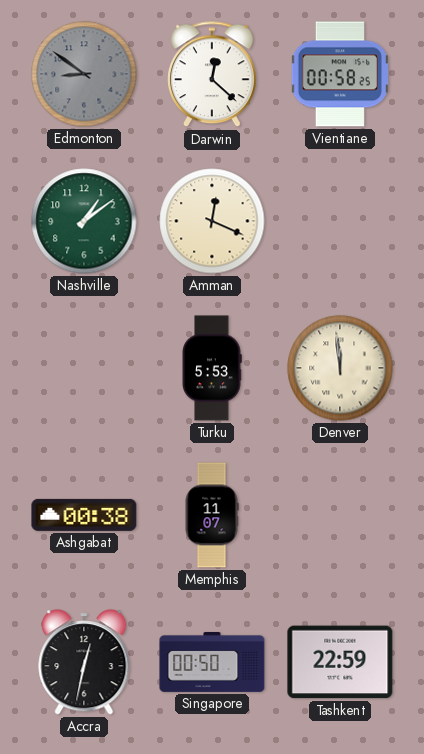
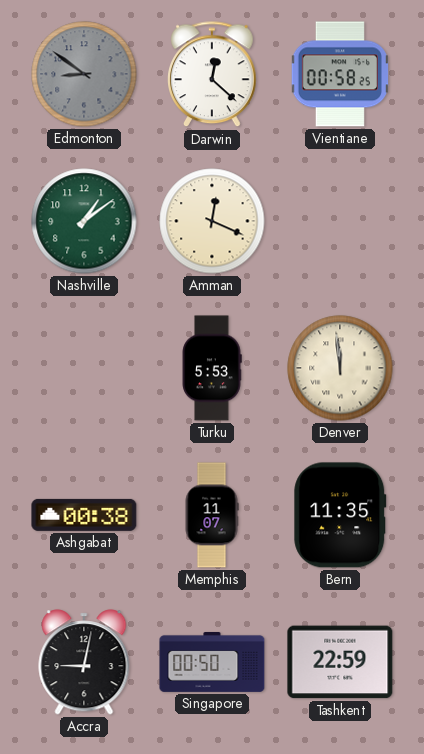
Bern: none -> 11:35
Accra: 12:32 -> 9:02
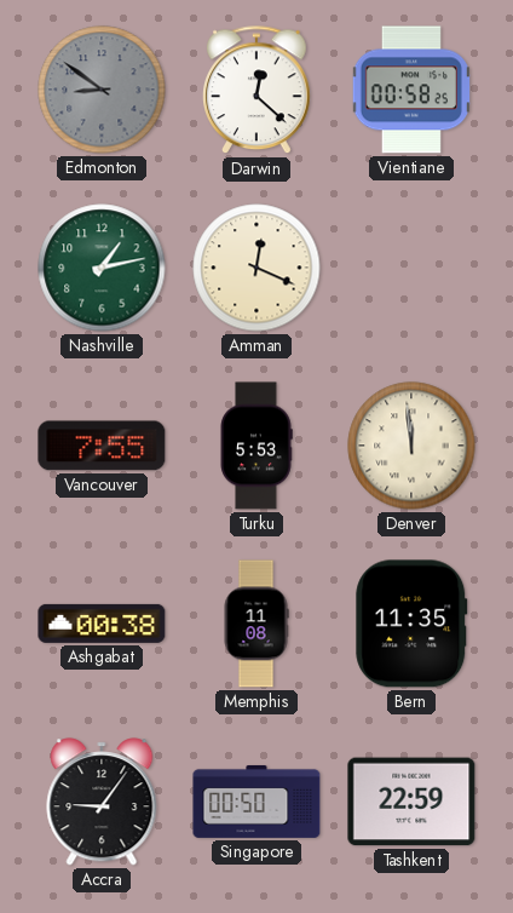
Nashville: 1:09 -> 1:13
Vancouver: none -> 7:55
Memphis: 11:07 -> 11:08
Accra: 9:02 -> 9:06
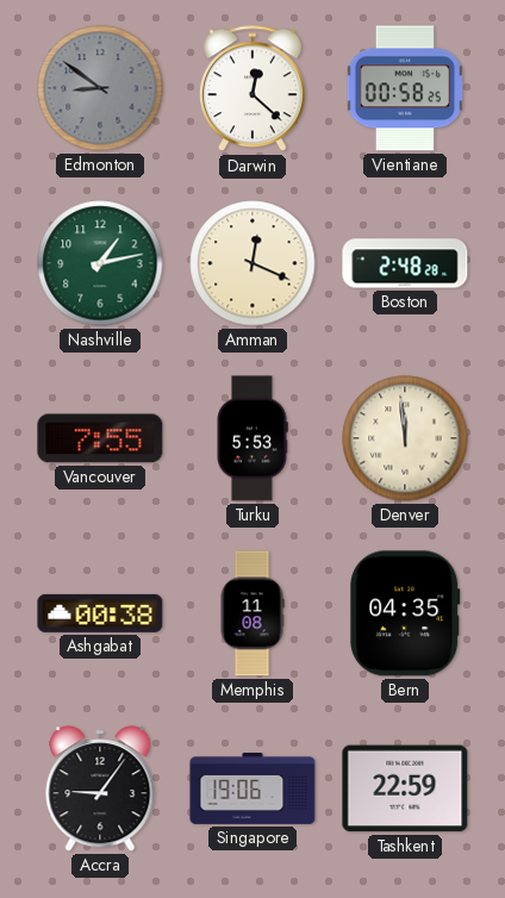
Boston: none -> 2:48
Bern: 11:35 -> 04:35
Singapore: 00:50 -> 19:06
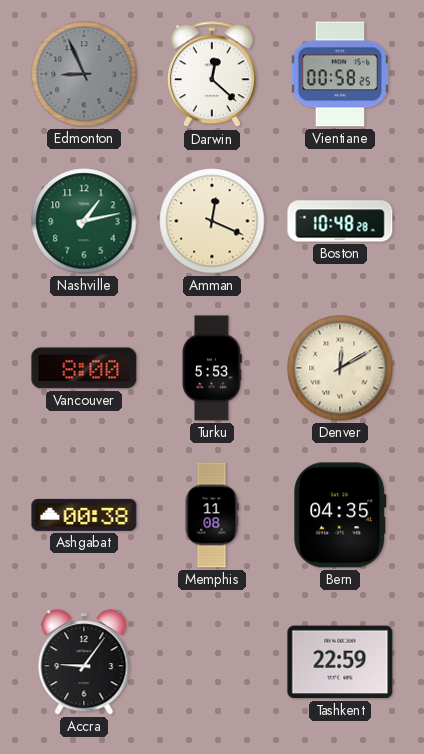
Edmonton: 8:51 -> 8:56
Boston: 2:48 -> 10:48
Vancouver: 7:55 -> 8:00
Denver: 11:59 -> 12:10
Singapore: 19:06 -> none
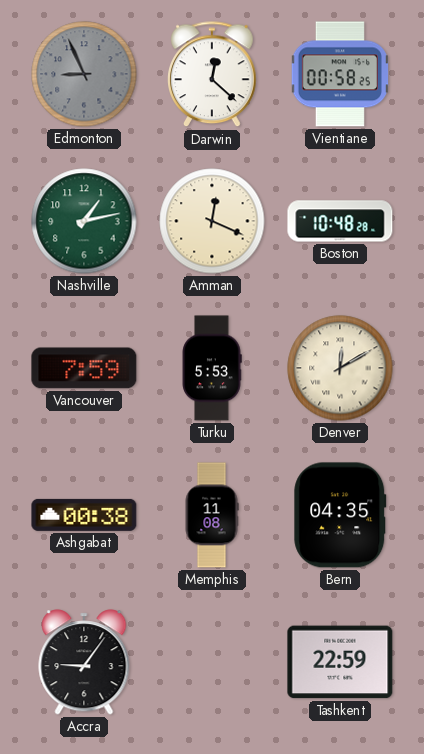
Vancouver: 8:00 -> 7:59
